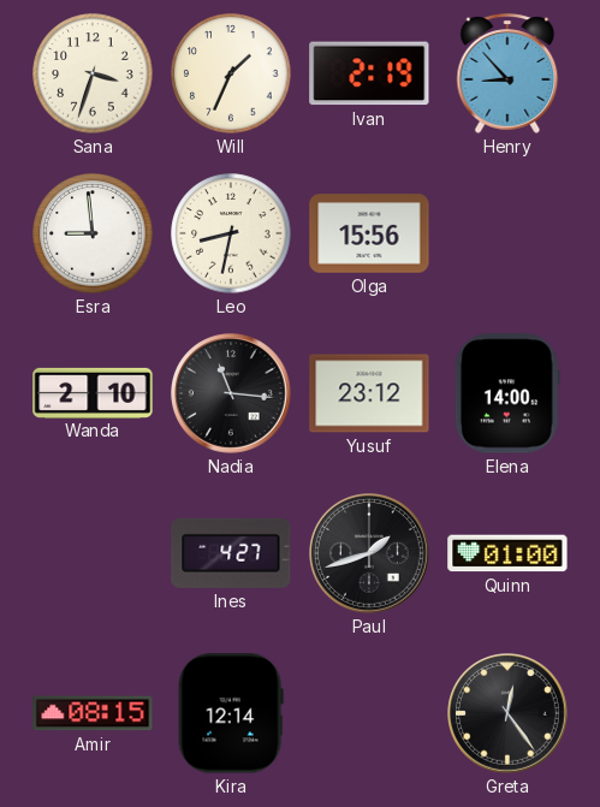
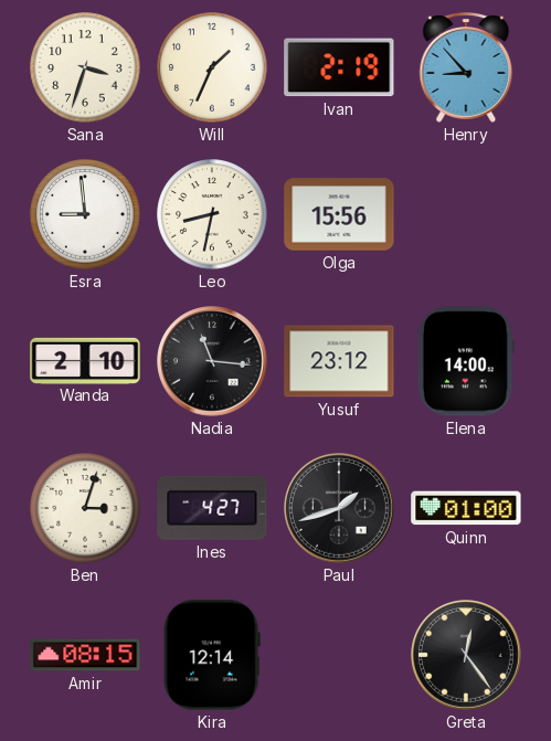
Ben: none -> 3:03
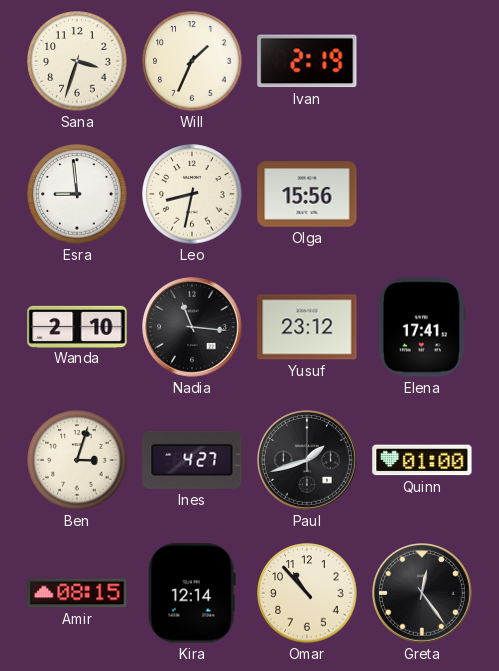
Henry: 8:53 -> none
Elena: 14:00 -> 17:41
Omar: none -> 10:53
